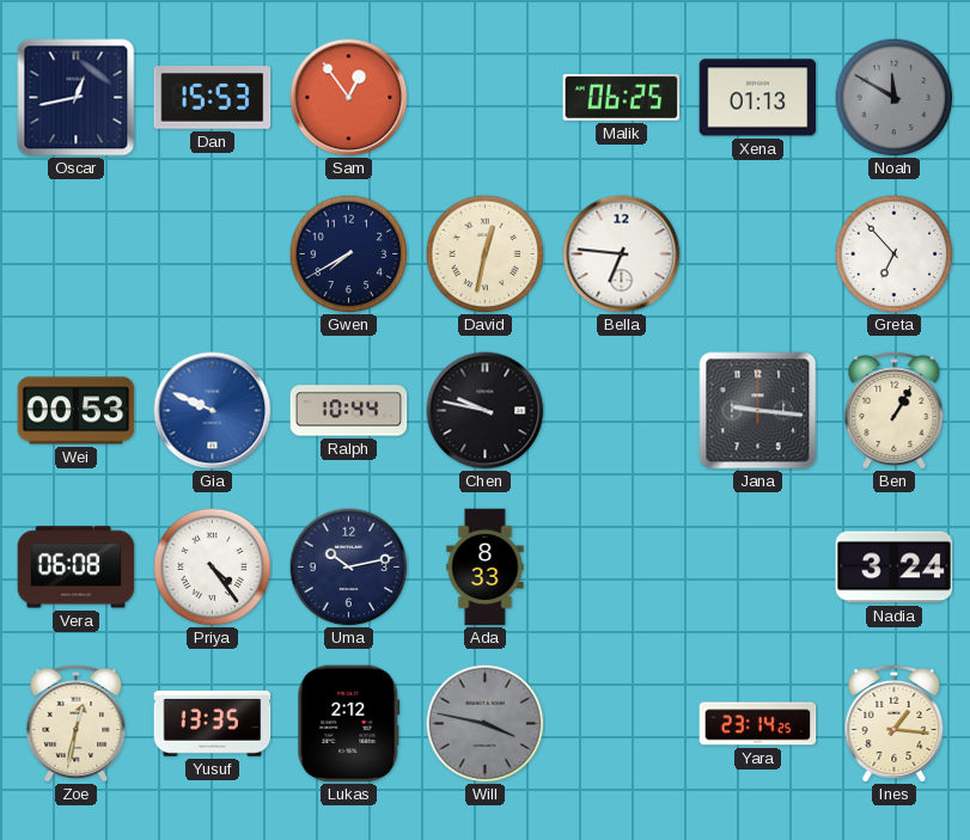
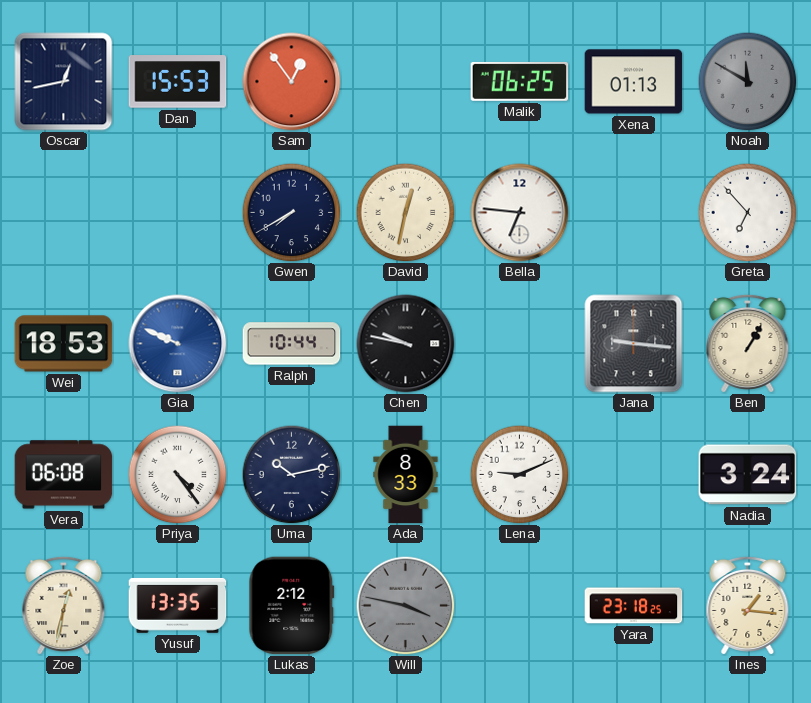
Wei: 00:53 -> 18:53
Lena: none -> 9:11
Yara: 23:14 -> 23:18
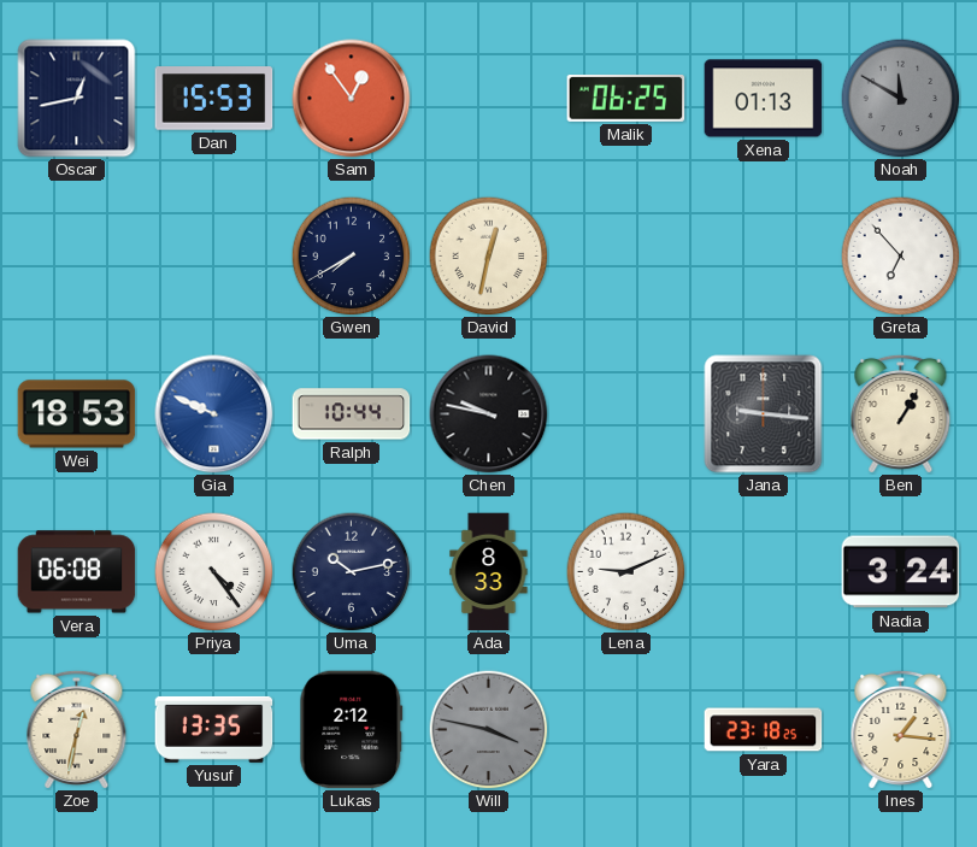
Bella: 6:46 -> none
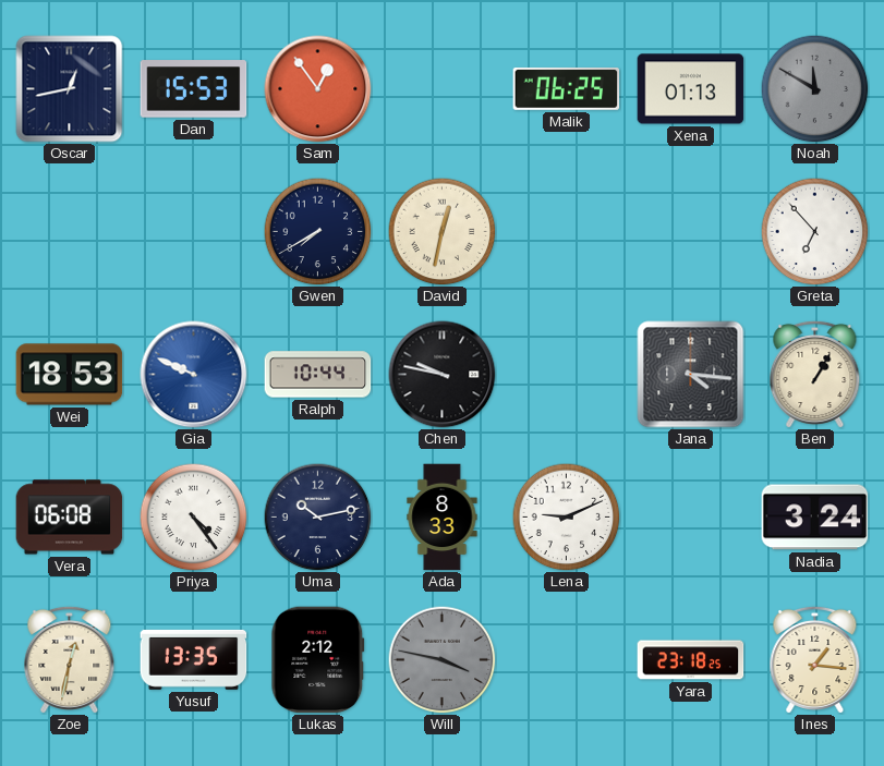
Jana: 9:16 -> 4:16
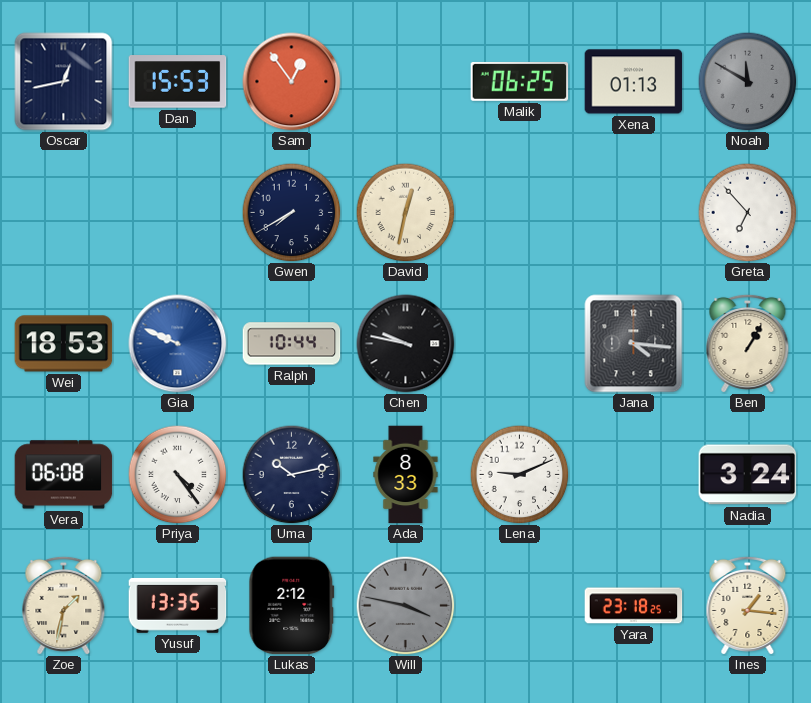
Zoe: 12:32 -> 1:32
